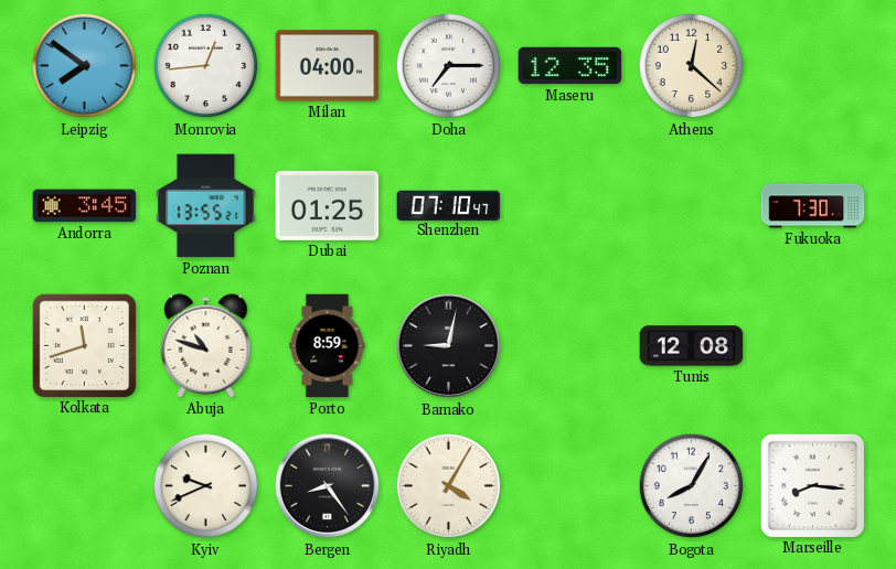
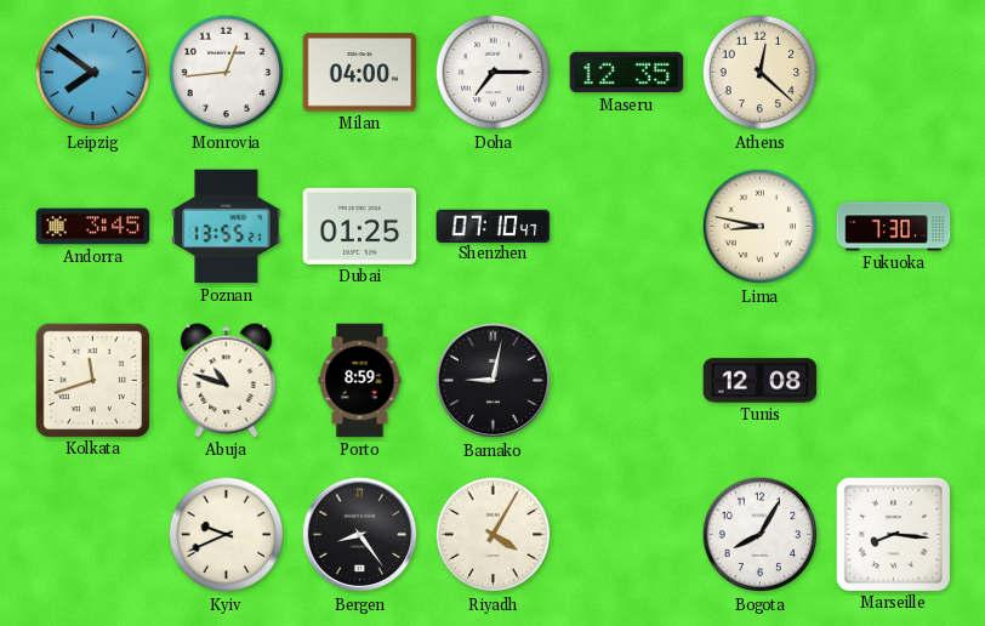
Lima: none -> 8:47
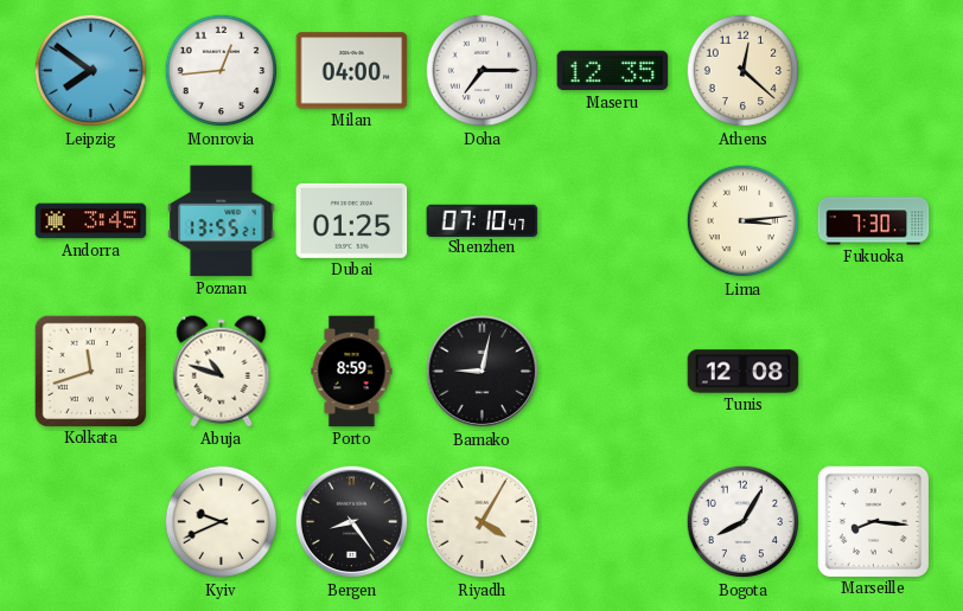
Lima: 8:47 -> 3:14
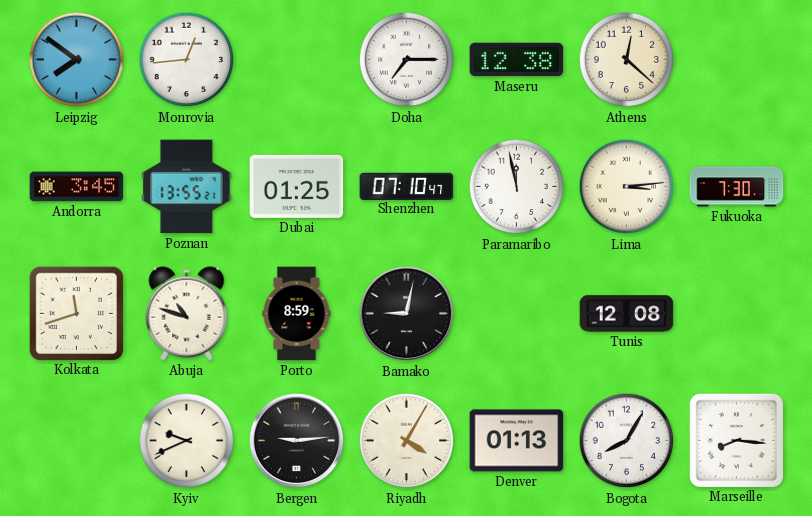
Milan: 04:00 -> none
Maseru: 12:35 -> 12:38
Paramaribo: none -> 11:58
Bergen: 8:24 -> 9:14
Denver: none -> 01:13
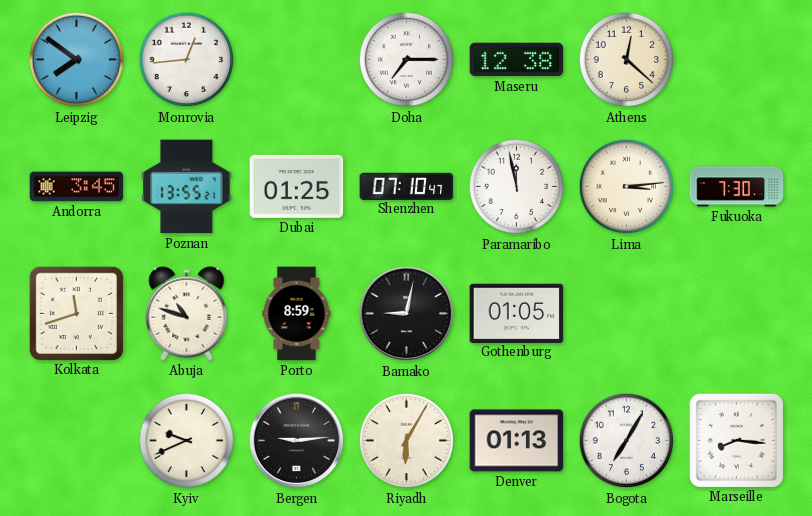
Gothenburg: none -> 01:05
Tunis: 12:08 -> none
Riyadh: 4:05 -> 6:05
Bogota: 8:05 -> 7:05
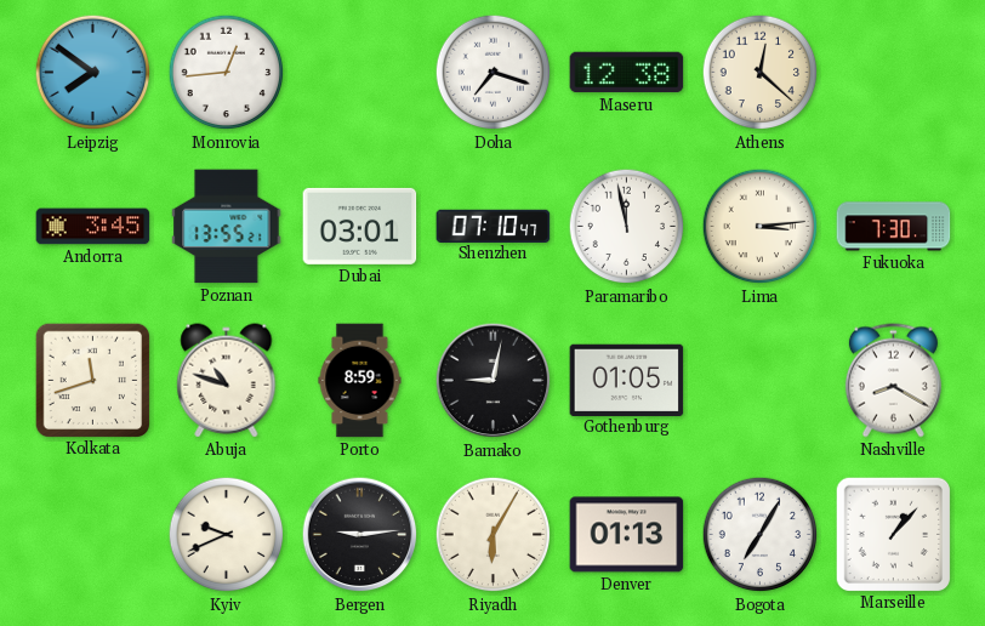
Doha: 7:15 -> 7:18
Dubai: 01:25 -> 03:01
Nashville: none -> 8:20
Marseille: 8:16 -> 1:07
